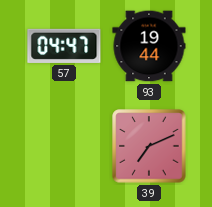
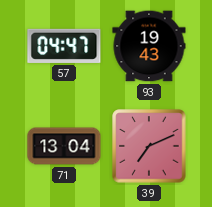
93: 19:44 -> 19:43
71: none -> 13:04
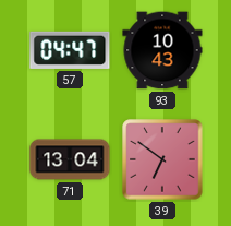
93: 19:43 -> 10:43
39: 7:11 -> 6:51
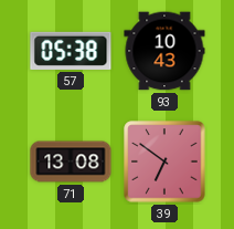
57: 04:47 -> 05:38
71: 13:04 -> 13:08
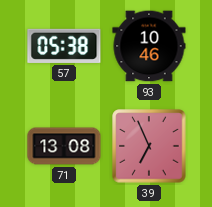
93: 10:43 -> 10:46
39: 6:51 -> 6:56
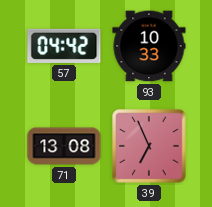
57: 05:38 -> 04:42
93: 10:46 -> 10:33
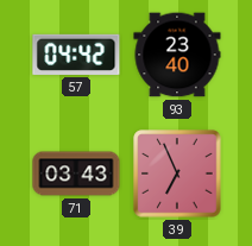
93: 10:33 -> 23:40
71: 13:08 -> 03:43
